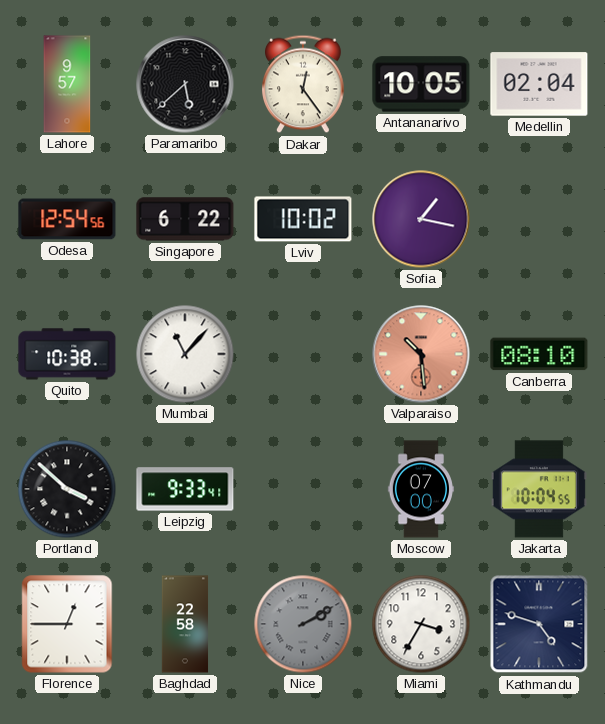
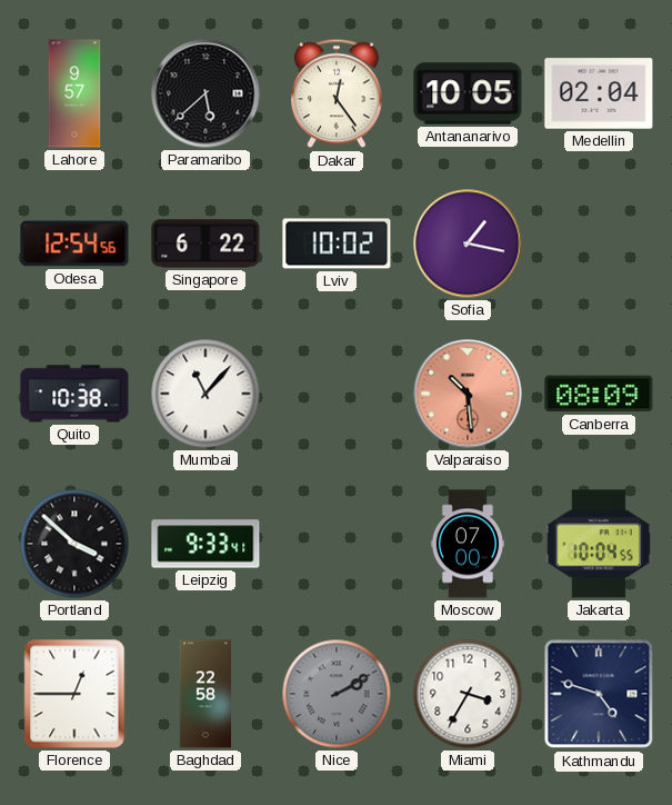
Canberra: 08:10 -> 08:09
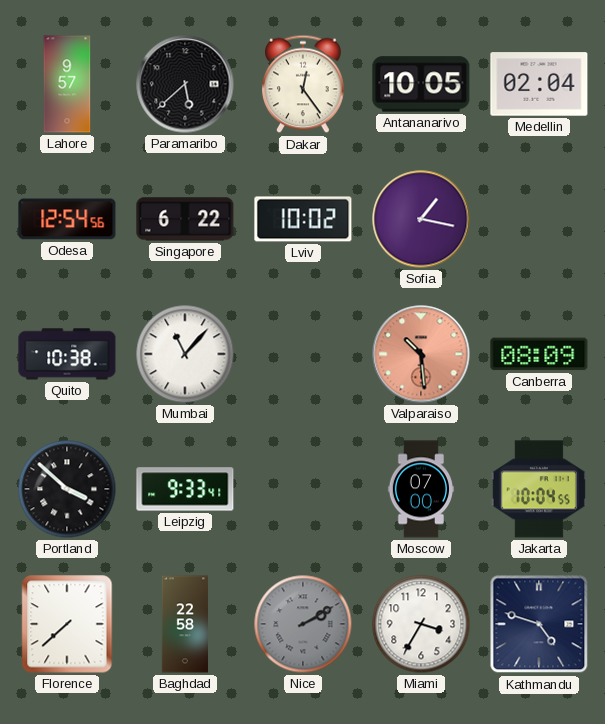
Florence: 12:45 -> 7:38
